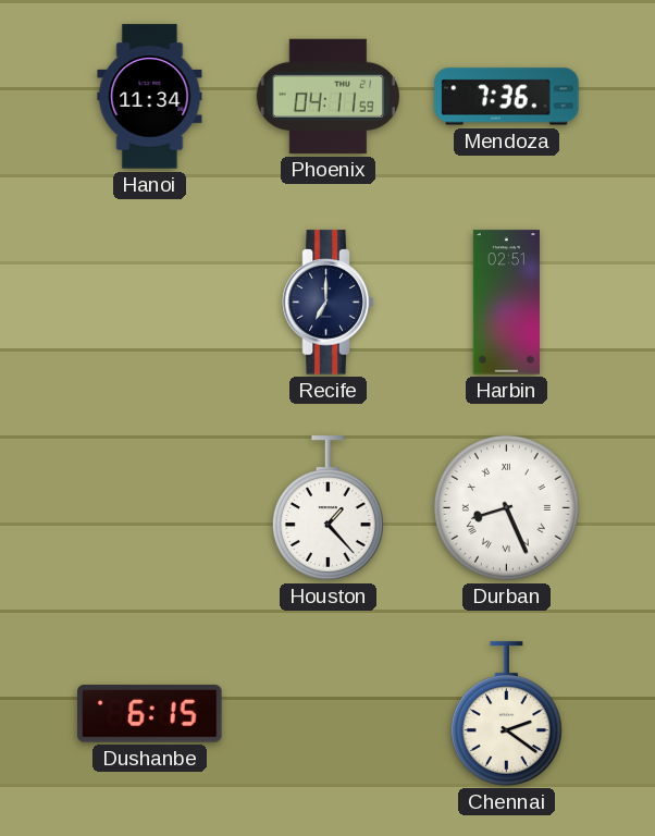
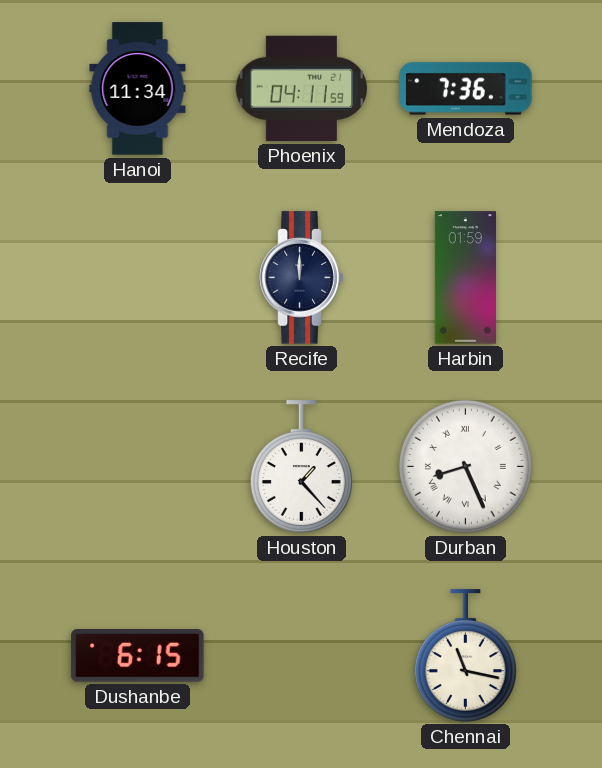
Recife: 7:00 -> 12:00
Harbin: 02:51 -> 01:59
Chennai: 2:21 -> 11:17
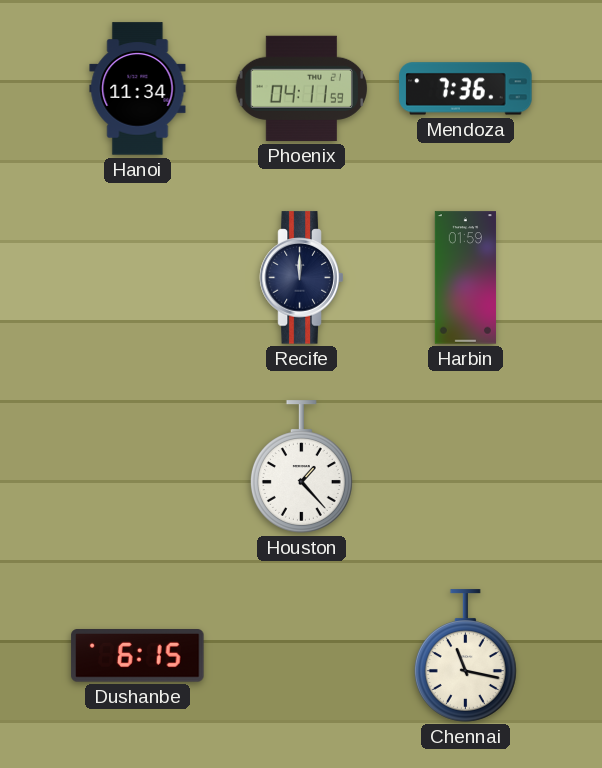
Durban: 8:26 -> none
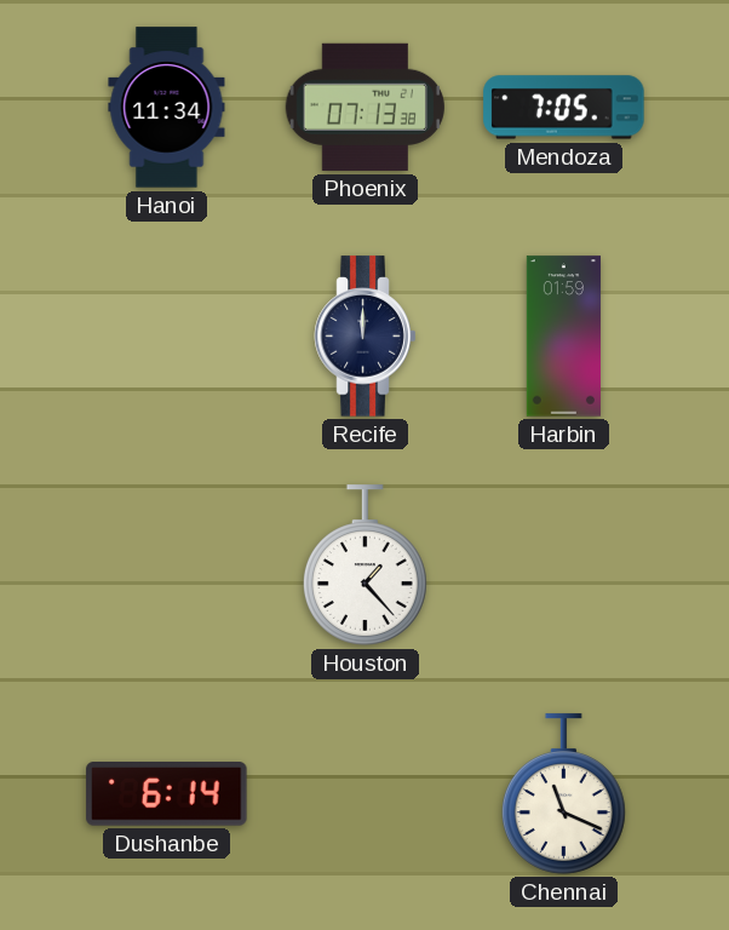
Phoenix: 04:11 -> 07:13
Mendoza: 7:36 -> 7:05
Dushanbe: 6:15 -> 6:14
Chennai: 11:17 -> 11:19
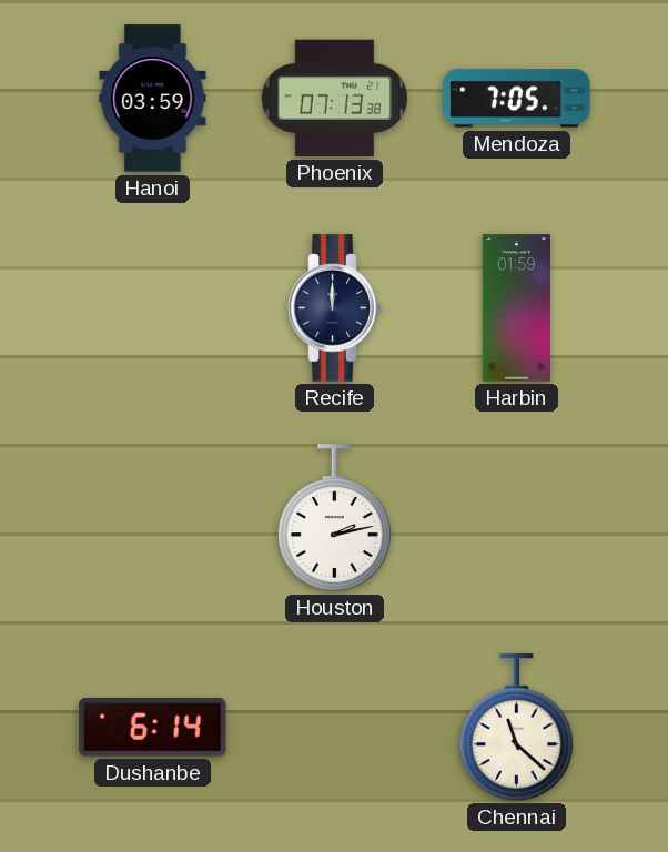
Hanoi: 11:34 -> 03:59
Houston: 1:23 -> 2:13
Chennai: 11:19 -> 11:22
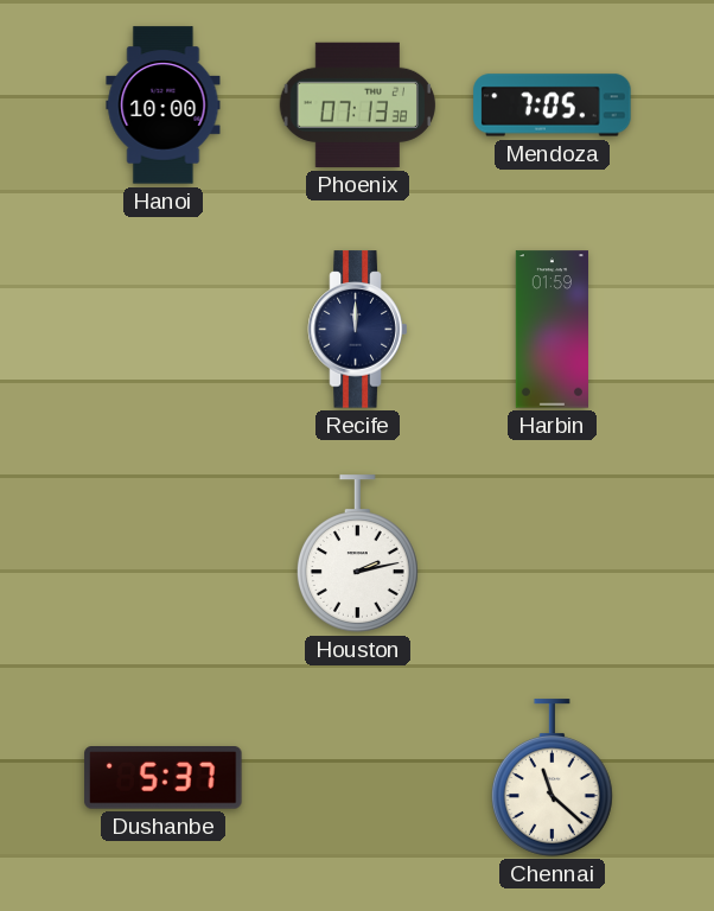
Hanoi: 03:59 -> 10:00
Dushanbe: 6:14 -> 5:37
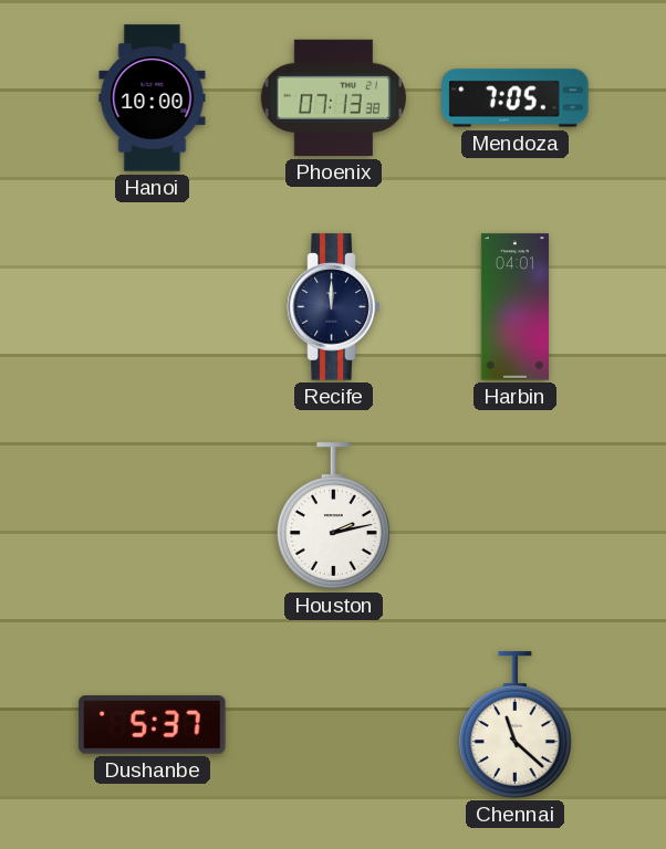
Harbin: 01:59 -> 04:01
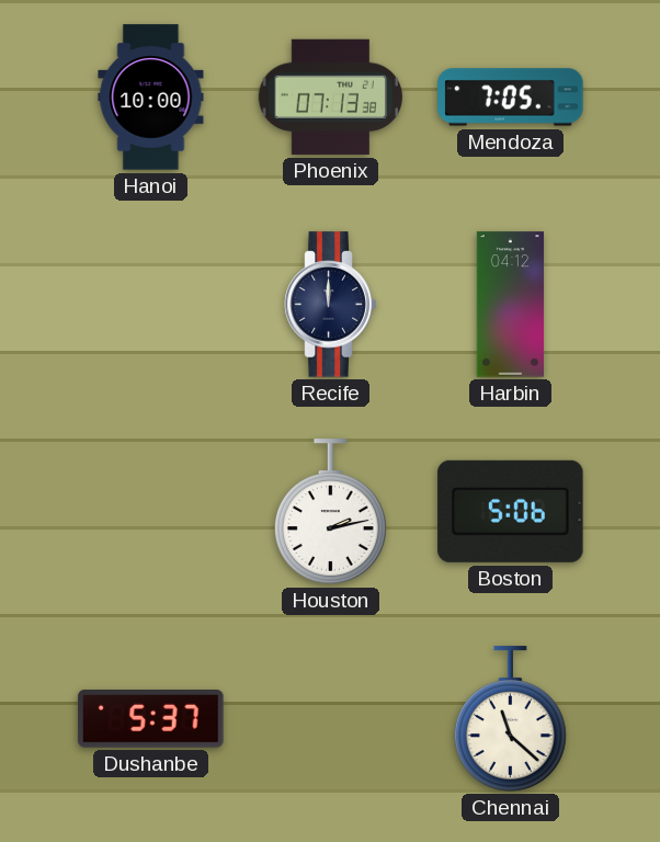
Harbin: 04:01 -> 04:12
Boston: none -> 5:06
